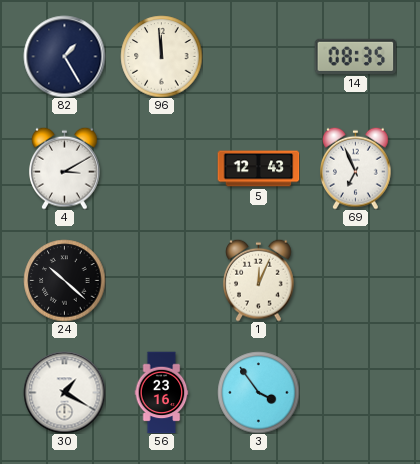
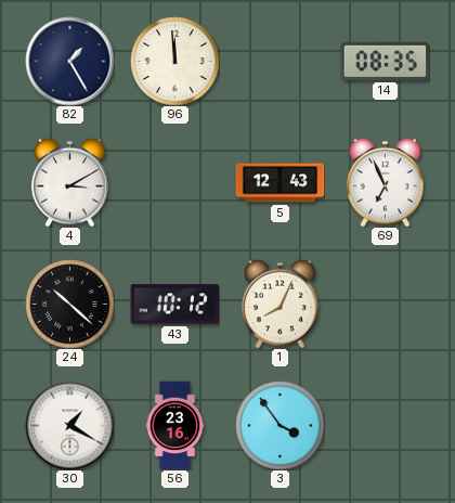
43: none -> 10:12
1: 12:04 -> 8:04
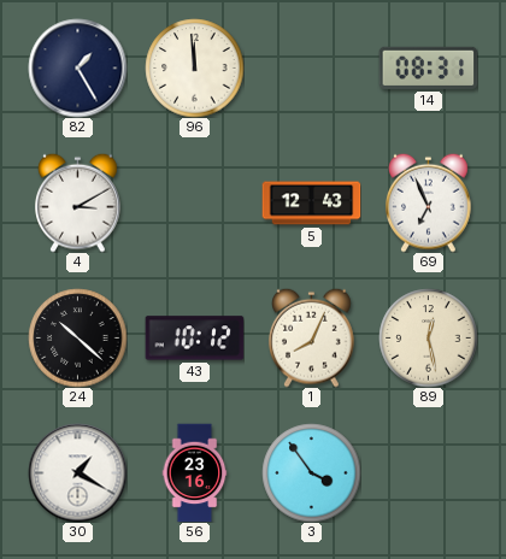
14: 08:35 -> 08:31
89: none -> 12:28
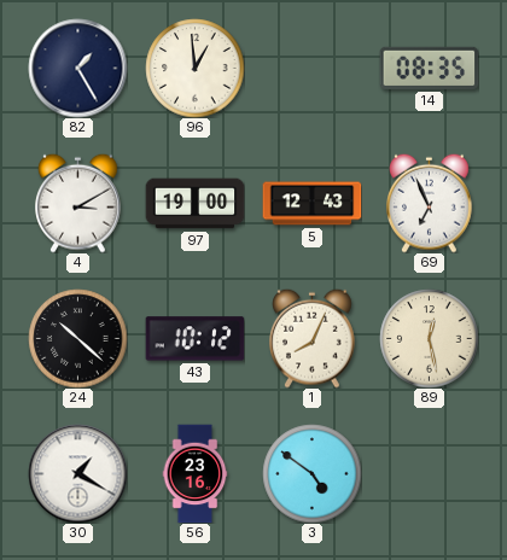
96: 11:59 -> 12:59
14: 08:31 -> 08:35
97: none -> 19:00
3: 3:54 -> 4:51
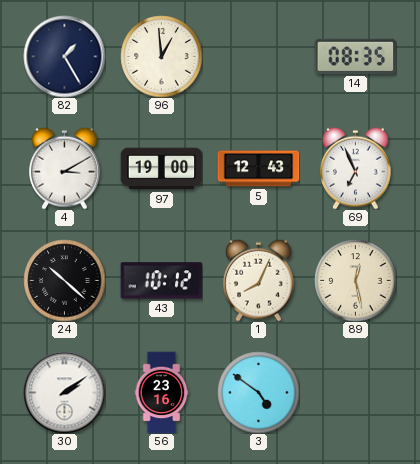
30: 1:20 -> 2:09
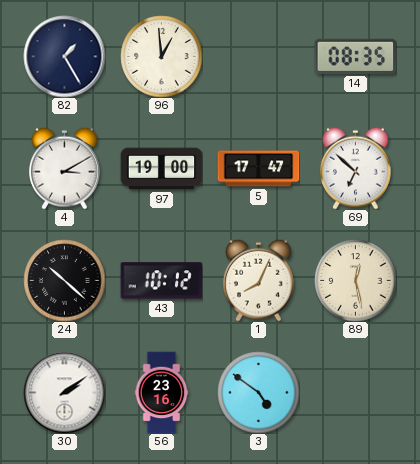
5: 12:43 -> 17:47
69: 6:56 -> 6:52
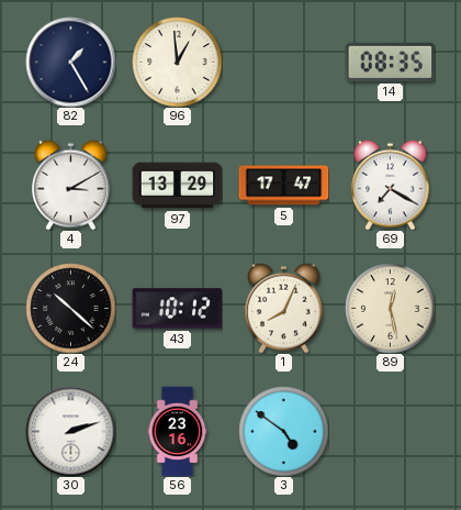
97: 19:00 -> 13:29
69: 6:52 -> 7:20
30: 2:09 -> 2:12
